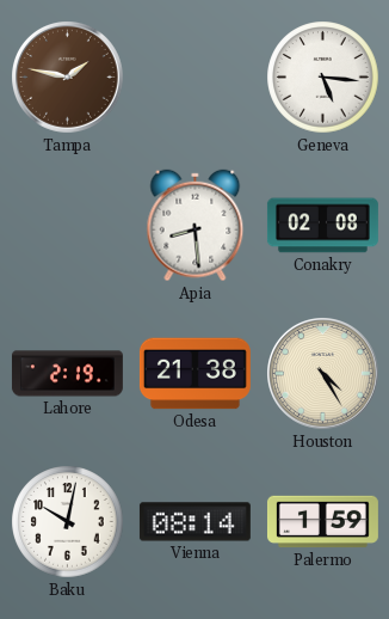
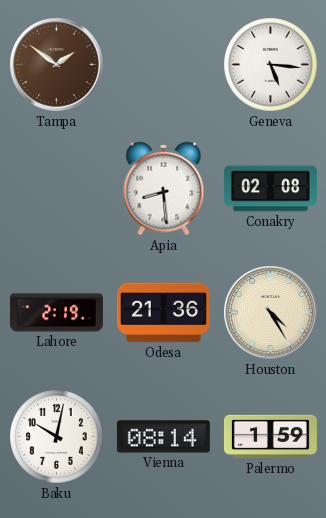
Tampa: 1:47 -> 1:51
Odesa: 21:38 -> 21:36
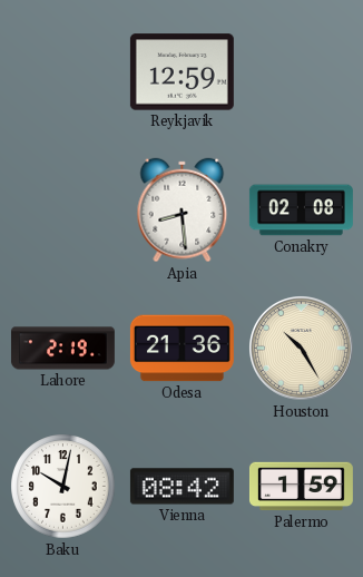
Tampa: 1:51 -> none
Reykjavik: none -> 12:59
Geneva: 5:16 -> none
Houston: 4:25 -> 10:25
Vienna: 08:14 -> 08:42
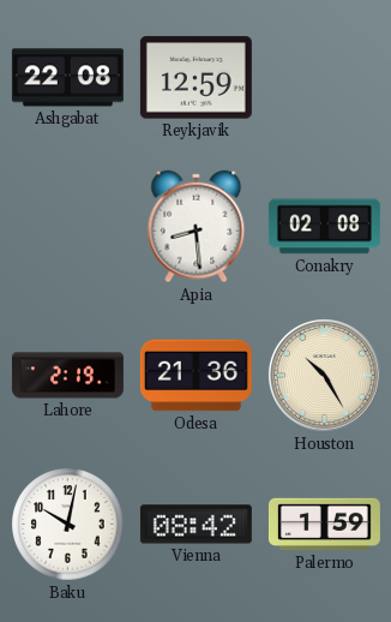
Ashgabat: none -> 22:08
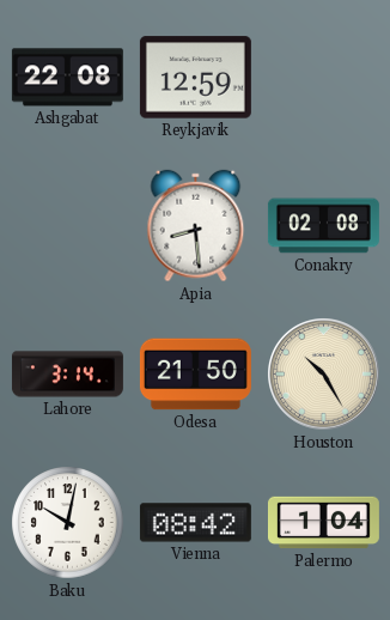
Lahore: 2:19 -> 3:14
Odesa: 21:36 -> 21:50
Palermo: 1:59 -> 1:04
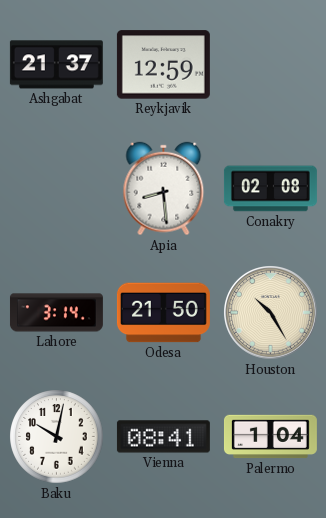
Ashgabat: 22:08 -> 21:37
Vienna: 08:42 -> 08:41
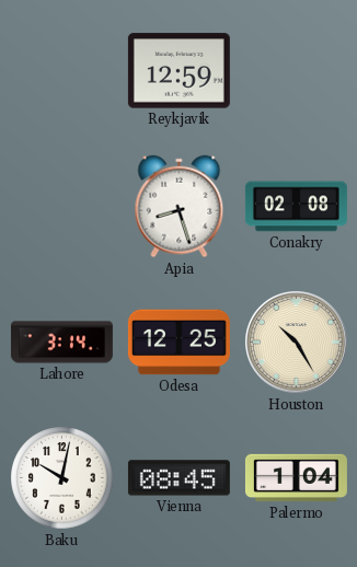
Ashgabat: 21:37 -> none
Apia: 8:29 -> 8:27
Odesa: 21:50 -> 12:25
Vienna: 08:41 -> 08:45
